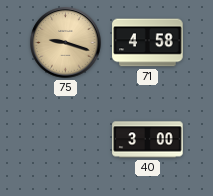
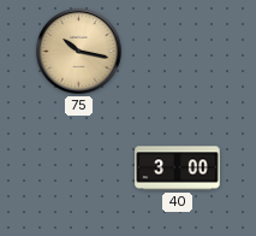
75: 9:18 -> 10:17
71: 4:58 -> none
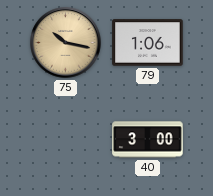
79: none -> 1:06
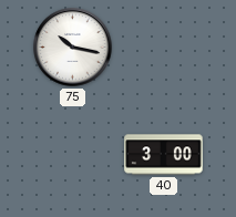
75 dial: champagne -> white
79: 1:06 -> none
